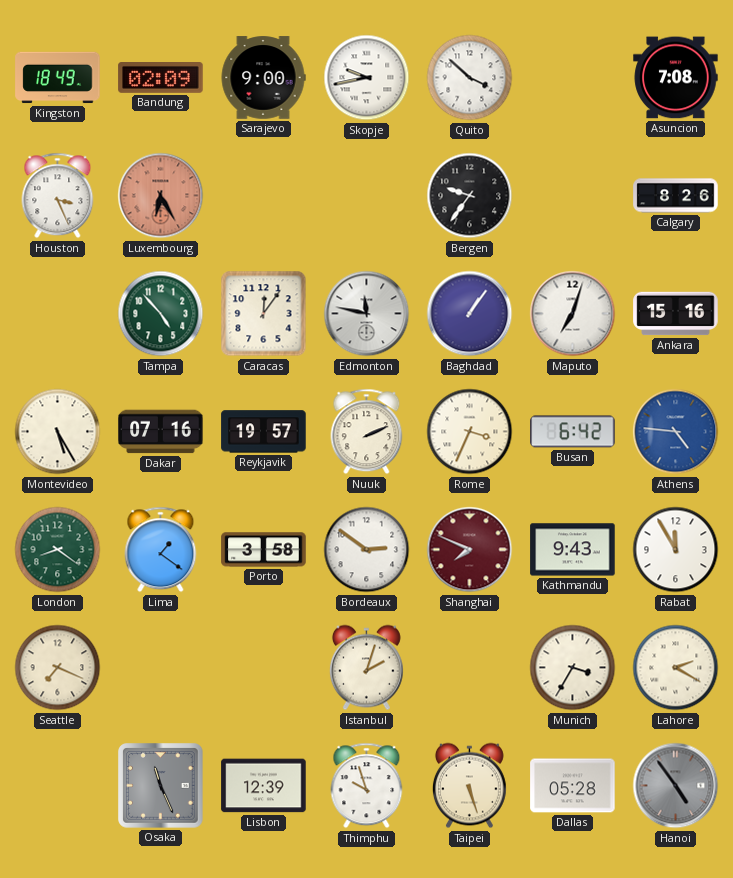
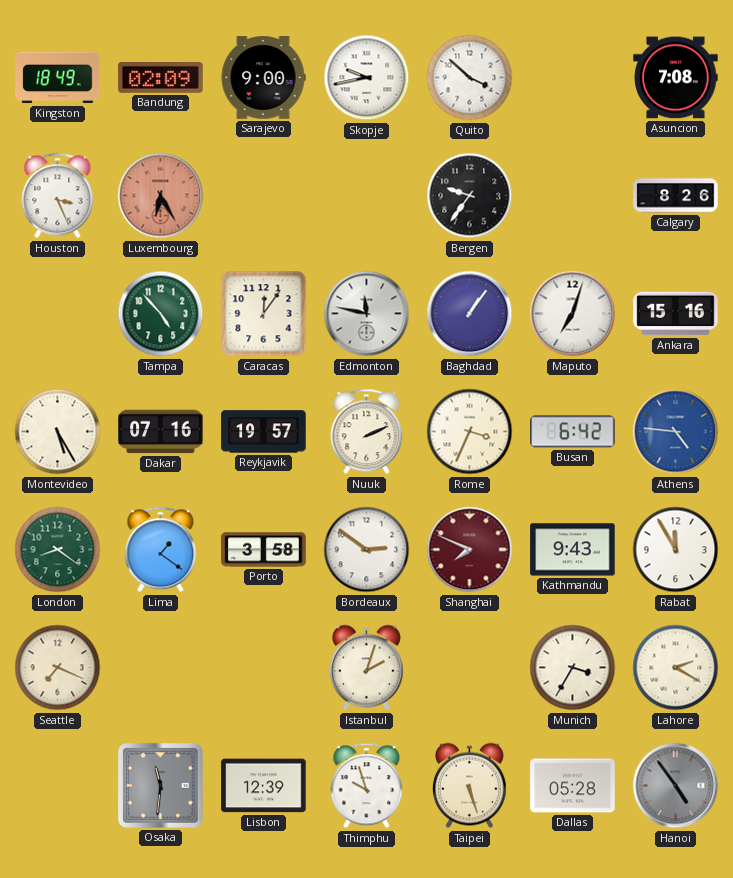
Osaka: 11:26 -> 11:31
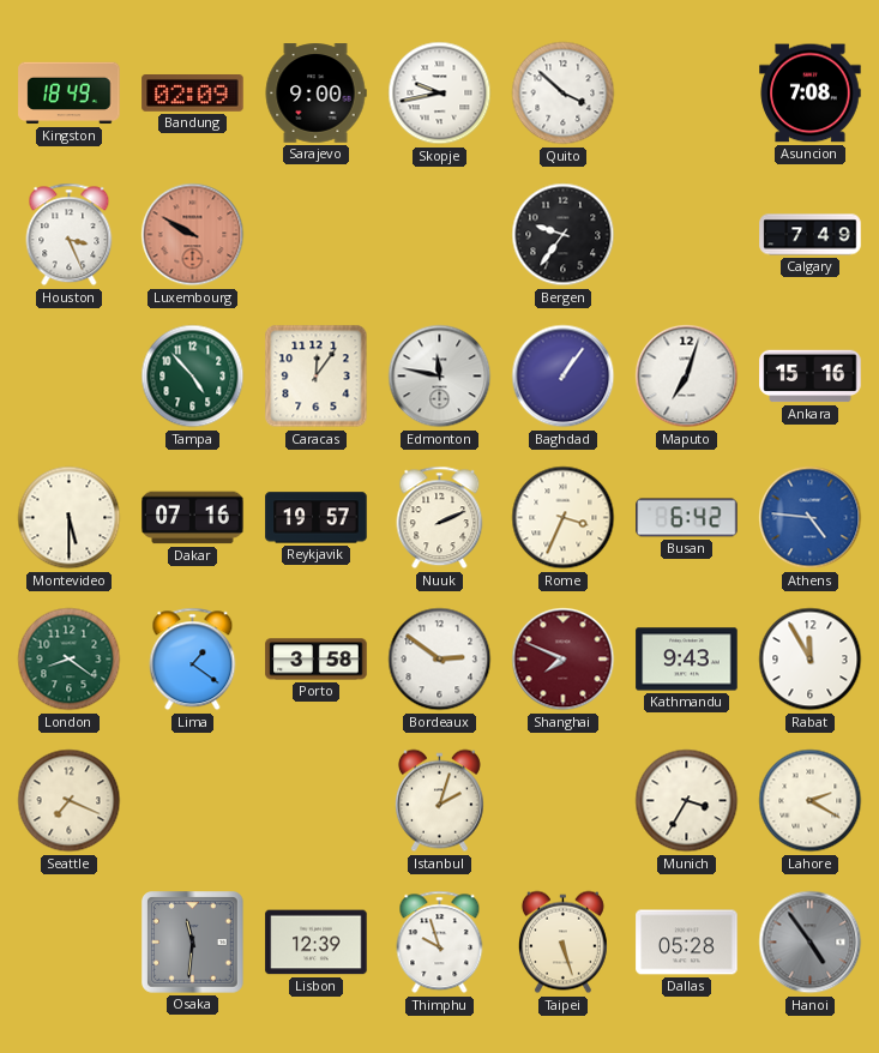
Luxembourg: 6:25 -> 9:50
Calgary: 8:26 -> 7:49
Montevideo: 5:25 -> 5:30
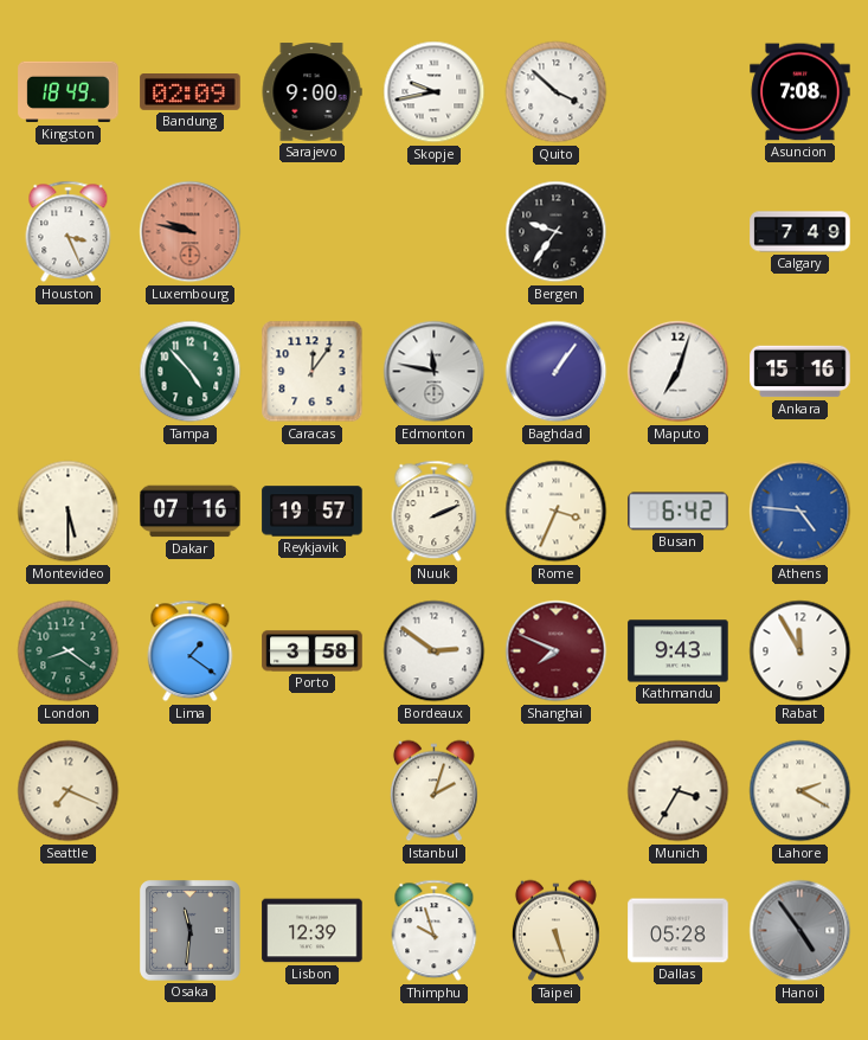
Luxembourg: 9:50 -> 9:47
